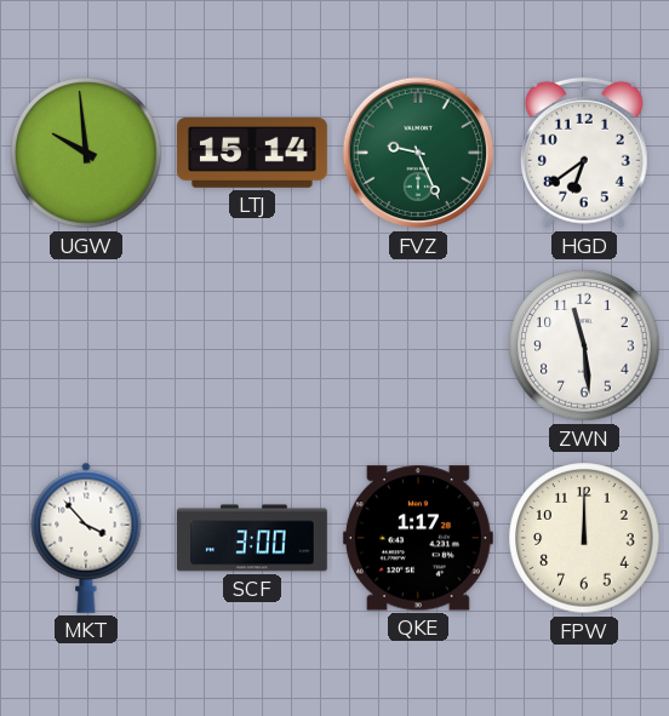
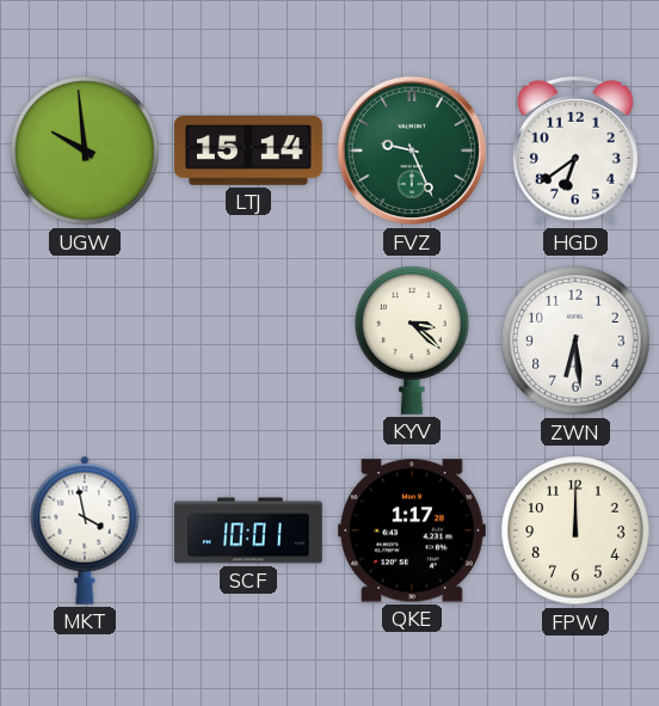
KYV: none -> 3:22
ZWN: 11:29 -> 6:29
MKT: 3:53 -> 3:58
SCF: 3:00 -> 10:01
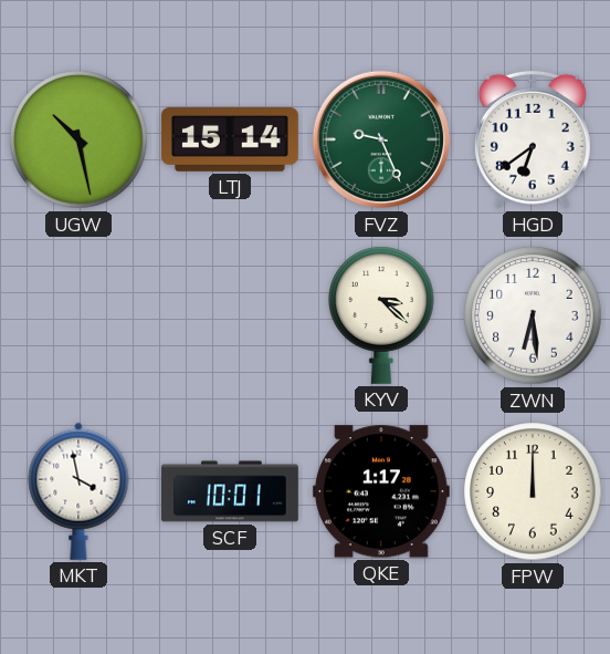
UGW: 9:59 -> 10:28
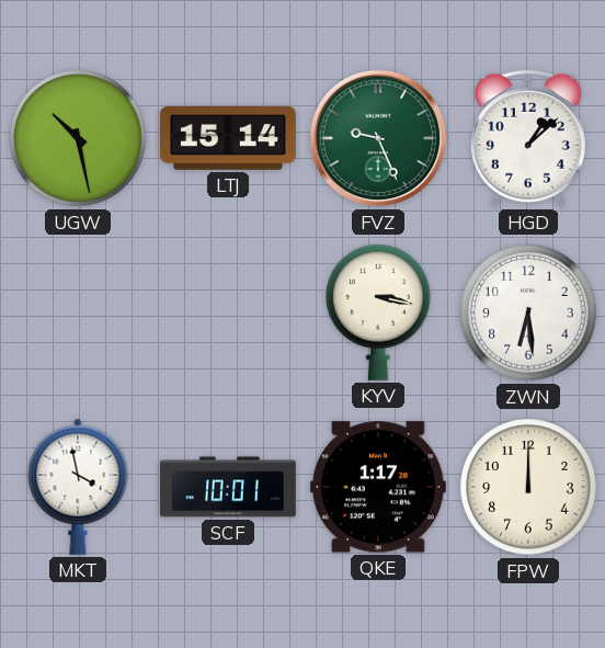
HGD: 6:39 -> 1:08
KYV: 3:22 -> 3:17
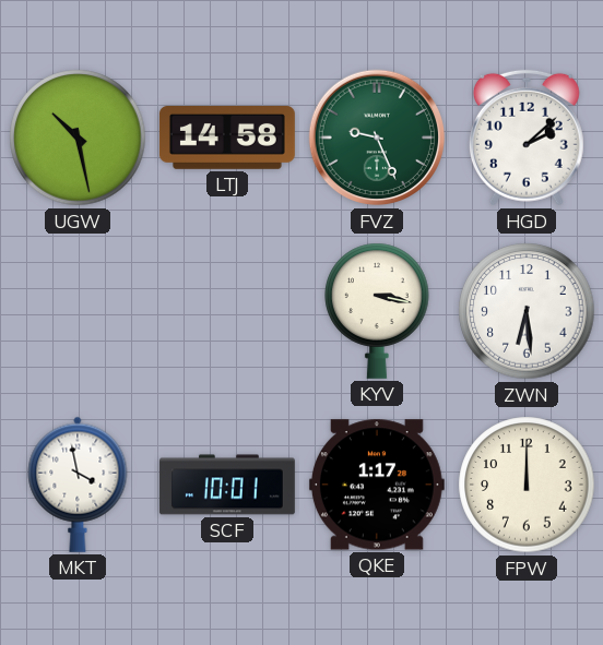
LTJ: 15:14 -> 14:58
HGD: 1:08 -> 2:08
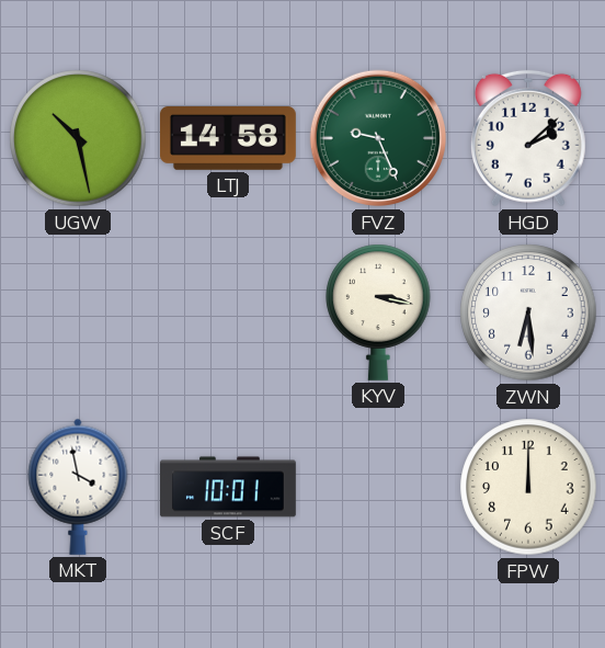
QKE: 1:17 -> none
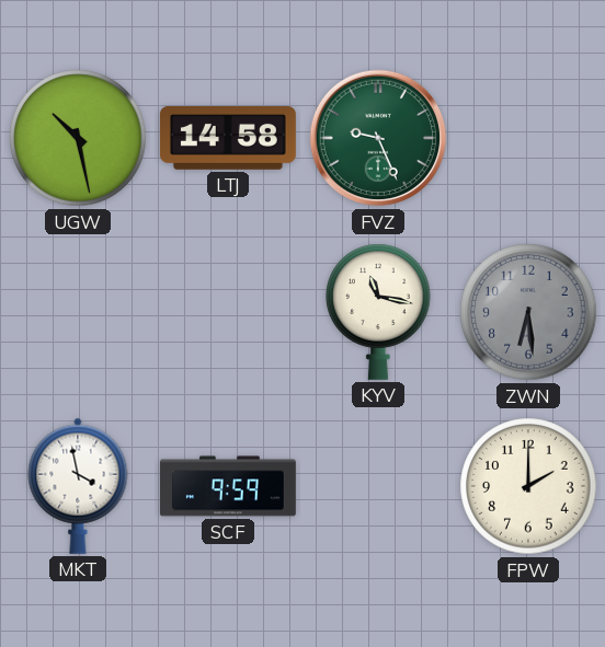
HGD: 2:08 -> none
KYV: 3:17 -> 11:17
ZWN dial: white -> grey
SCF: 10:01 -> 9:59
FPW: 12:00 -> 2:00
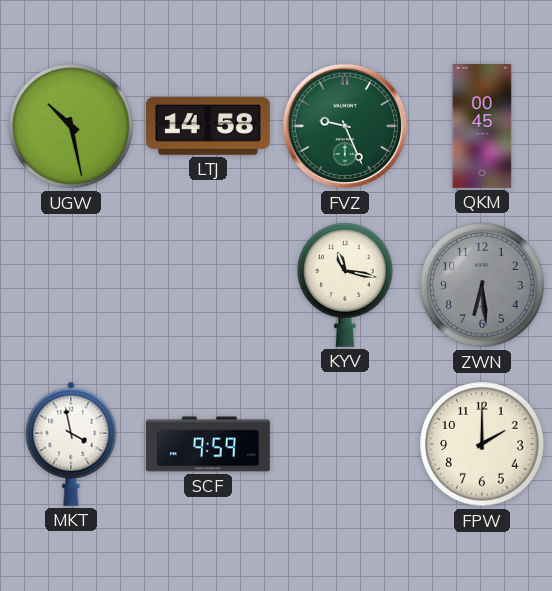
QKM: none -> 00:45
